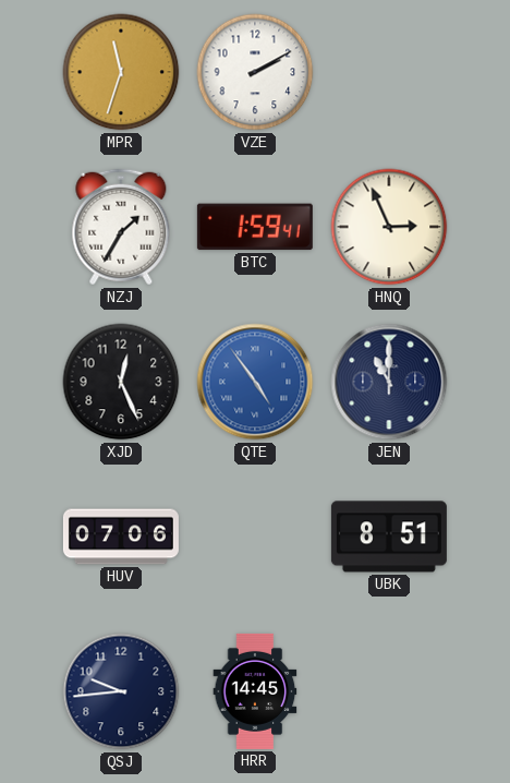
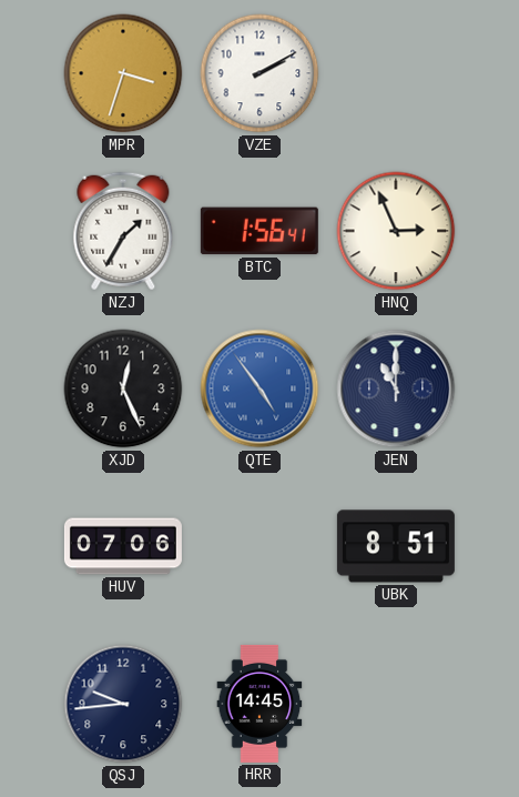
MPR: 11:33 -> 3:33
BTC: 1:59 -> 1:56
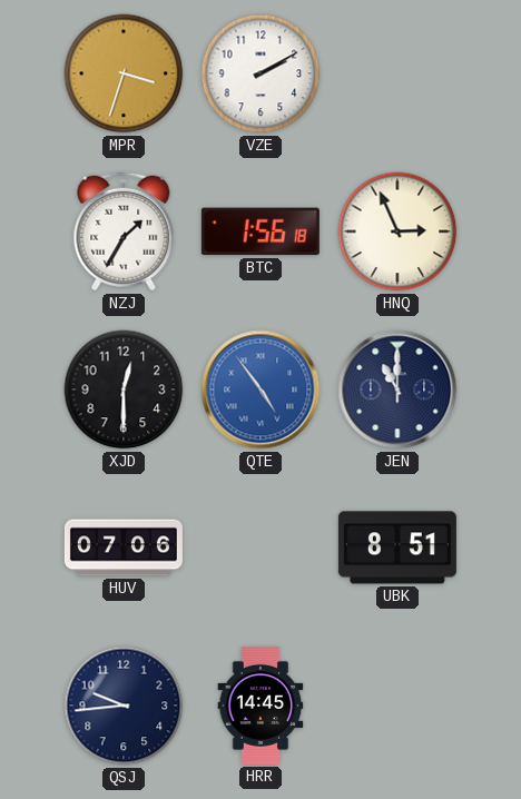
BTC: 1:56:41 -> 1:56:18
XJD: 12:26 -> 12:30
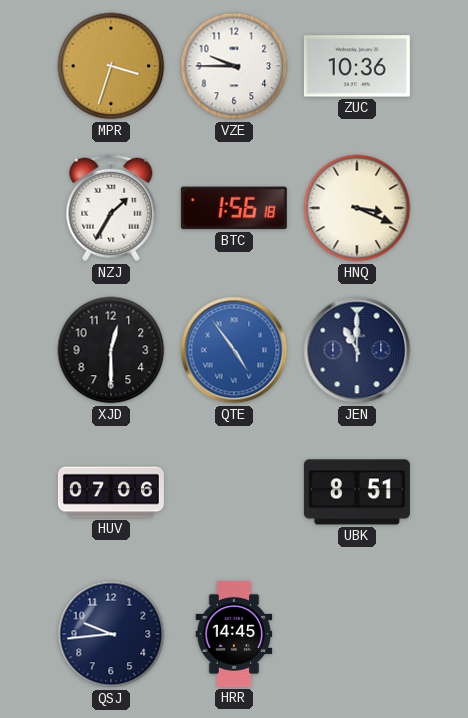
VZE: 2:10 -> 9:45
ZUC: none -> 10:36
HNQ: 2:56 -> 3:19
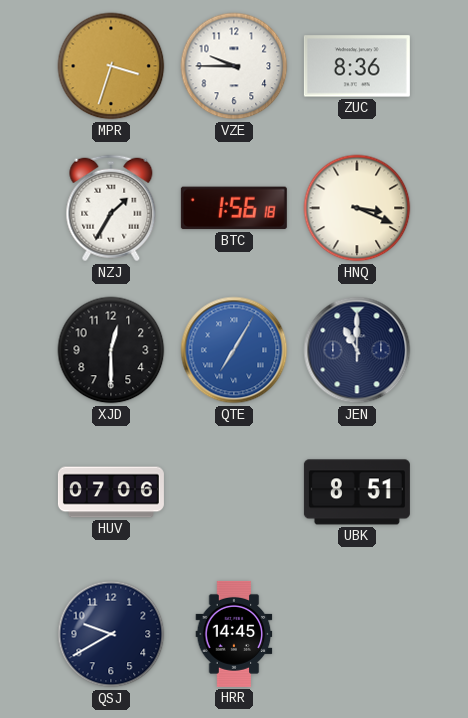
ZUC: 10:36 -> 8:36
QTE: 4:54 -> 7:05
QSJ: 9:44 -> 9:40
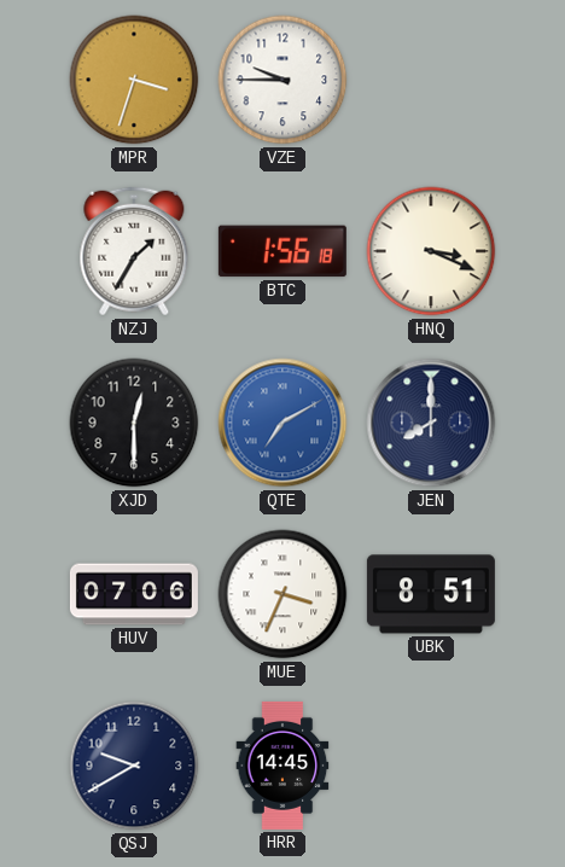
ZUC: 8:36 -> none
QTE: 7:05 -> 7:10
JEN: 11:00 -> 8:00
MUE: none -> 3:34
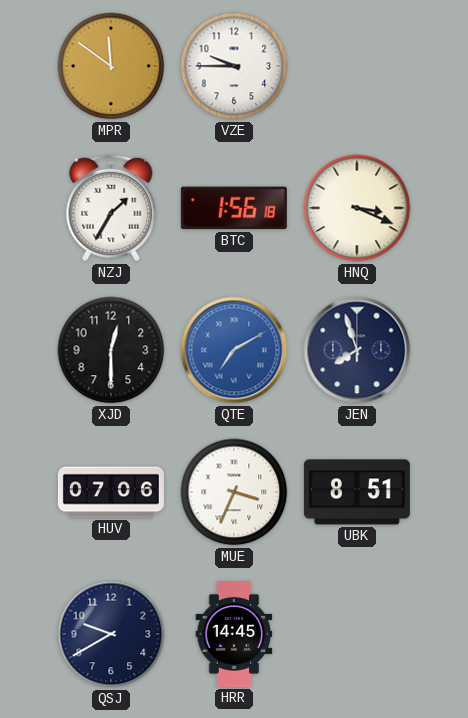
MPR: 3:33 -> 11:51
JEN: 8:00 -> 7:57
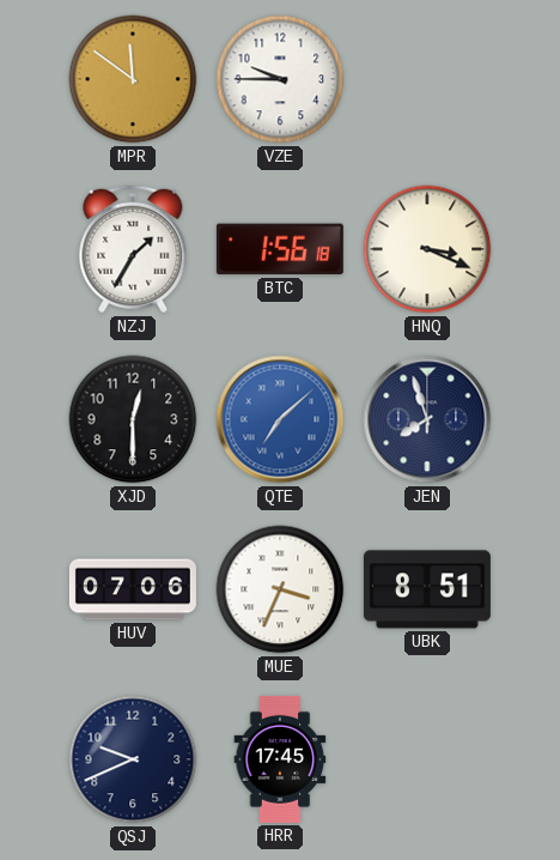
QTE: 7:10 -> 7:08
QSJ: 9:40 -> 9:41
HRR: 14:45 -> 17:45
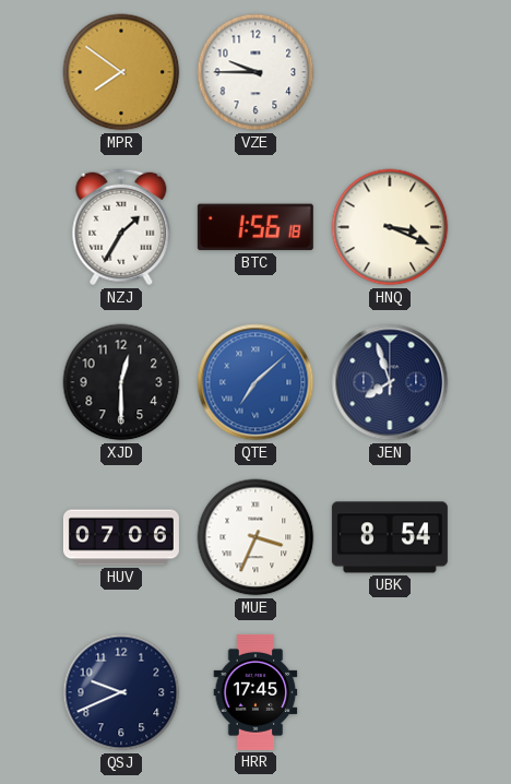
MPR: 11:51 -> 7:51
UBK: 8:51 -> 8:54
